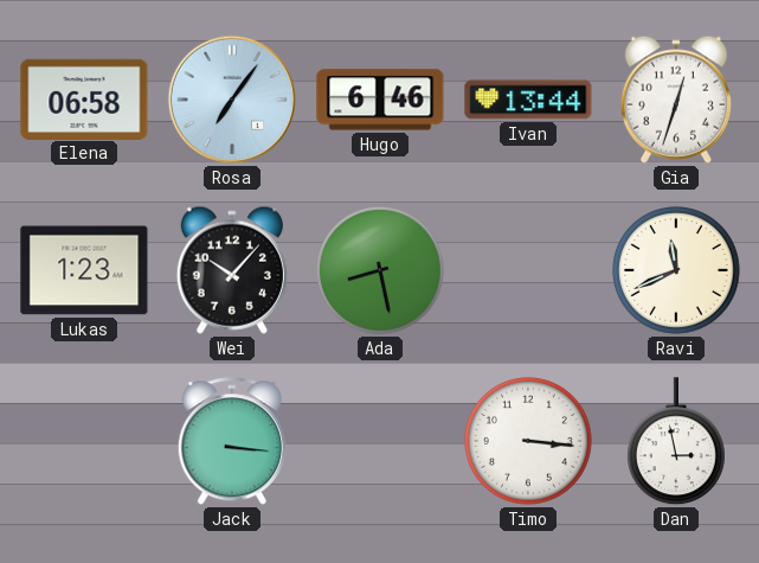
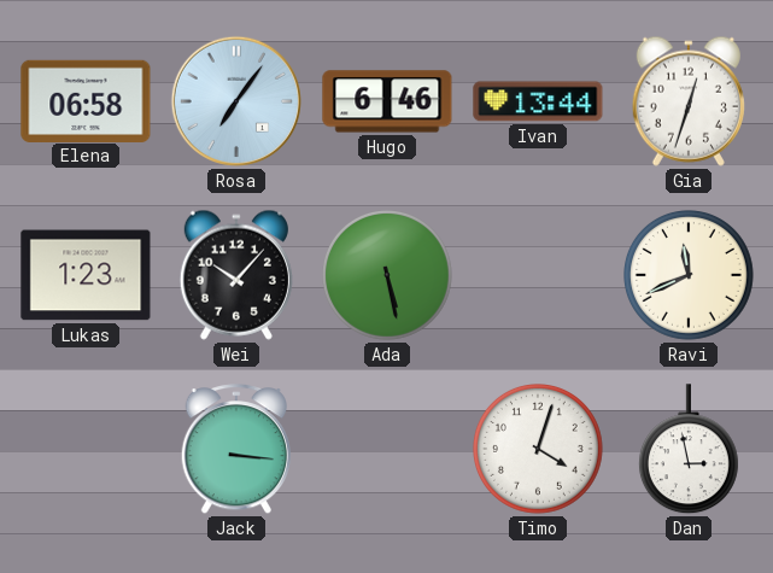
Ada: 8:28 -> 5:28
Timo: 3:16 -> 4:03
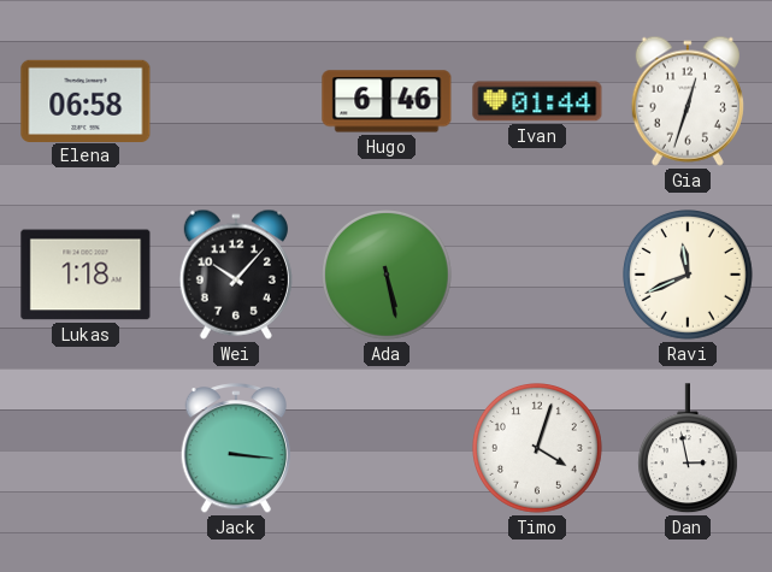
Rosa: 7:06 -> none
Ivan: 13:44 -> 01:44
Lukas: 1:23 -> 1:18
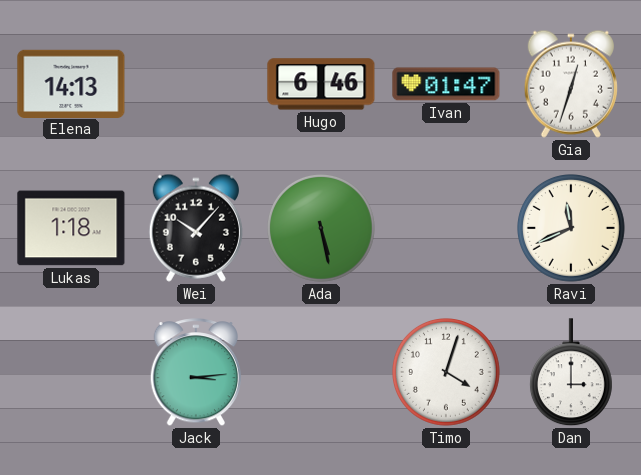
Elena: 06:58 -> 14:13
Ivan: 01:44 -> 01:47
Jack: 3:16 -> 3:14
Dan: 2:58 -> 3:00
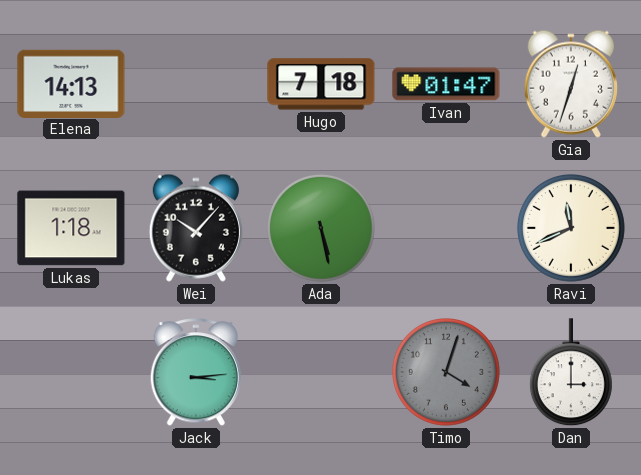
Hugo: 6:46 -> 7:18
Timo dial: white -> grey
